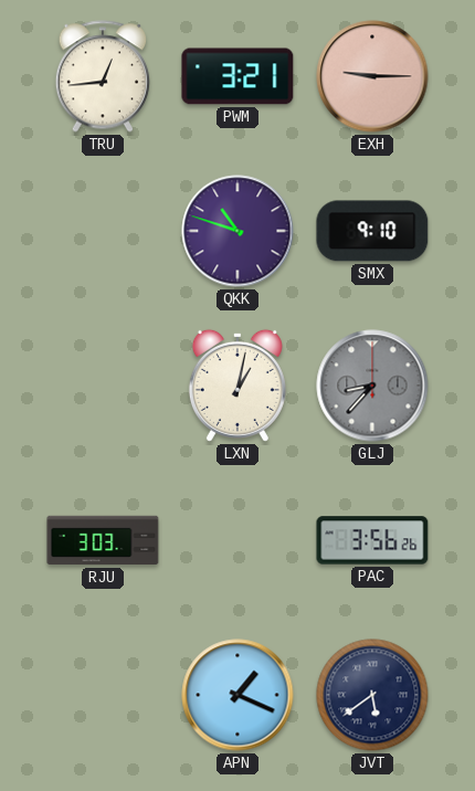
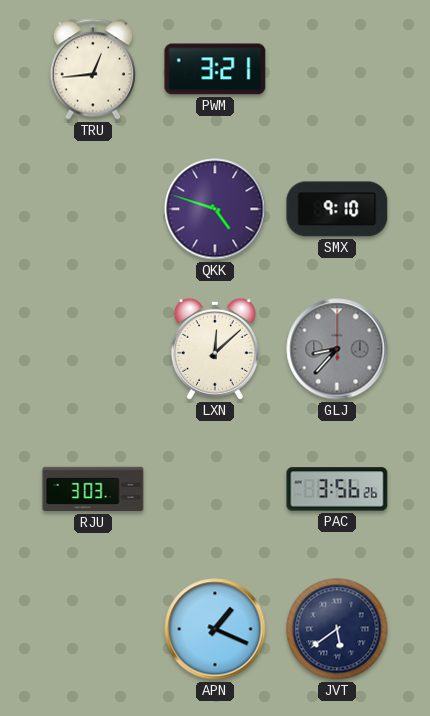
EXH: 9:15 -> none
QKK: 10:48 -> 4:48
LXN: 1:02 -> 12:08
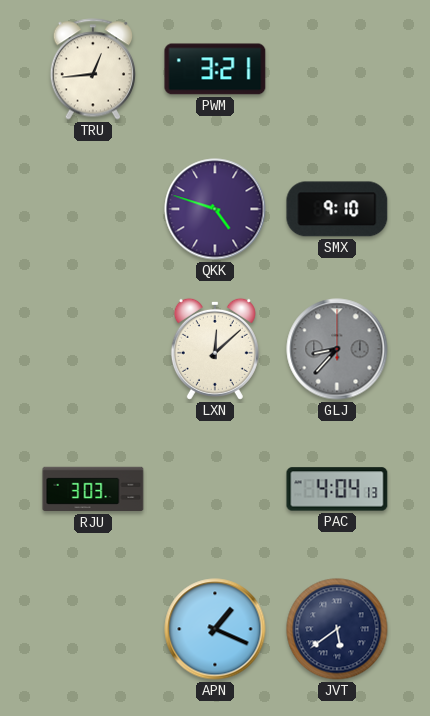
PAC: 3:56 -> 4:04
